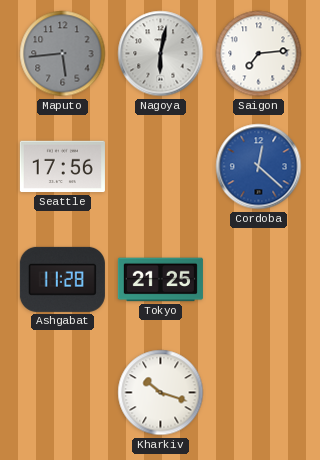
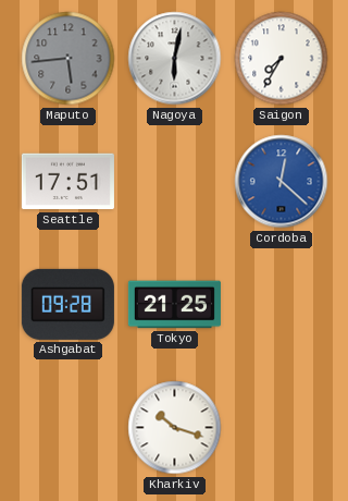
Saigon: 7:14 -> 7:35
Seattle: 17:56 -> 17:51
Ashgabat: 11:28 -> 09:28
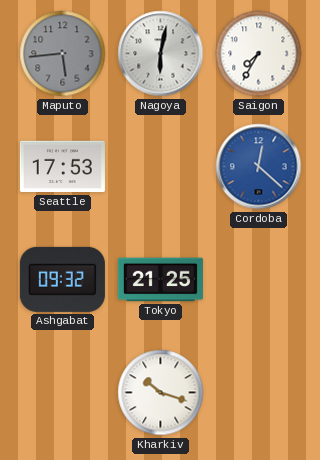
Seattle: 17:51 -> 17:53
Ashgabat: 09:28 -> 09:32
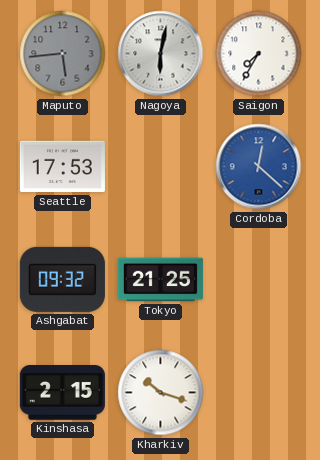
Kinshasa: none -> 2:15
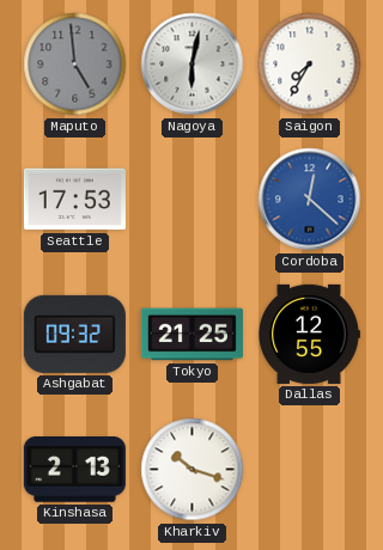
Maputo: 5:44 -> 4:59
Dallas: none -> 12:55
Kinshasa: 2:15 -> 2:13
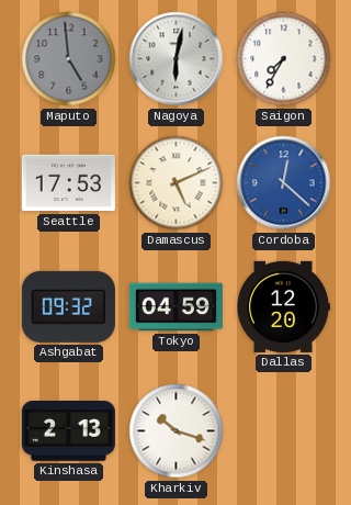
Damascus: none -> 5:11
Tokyo: 21:25 -> 04:59
Dallas: 12:55 -> 12:20
